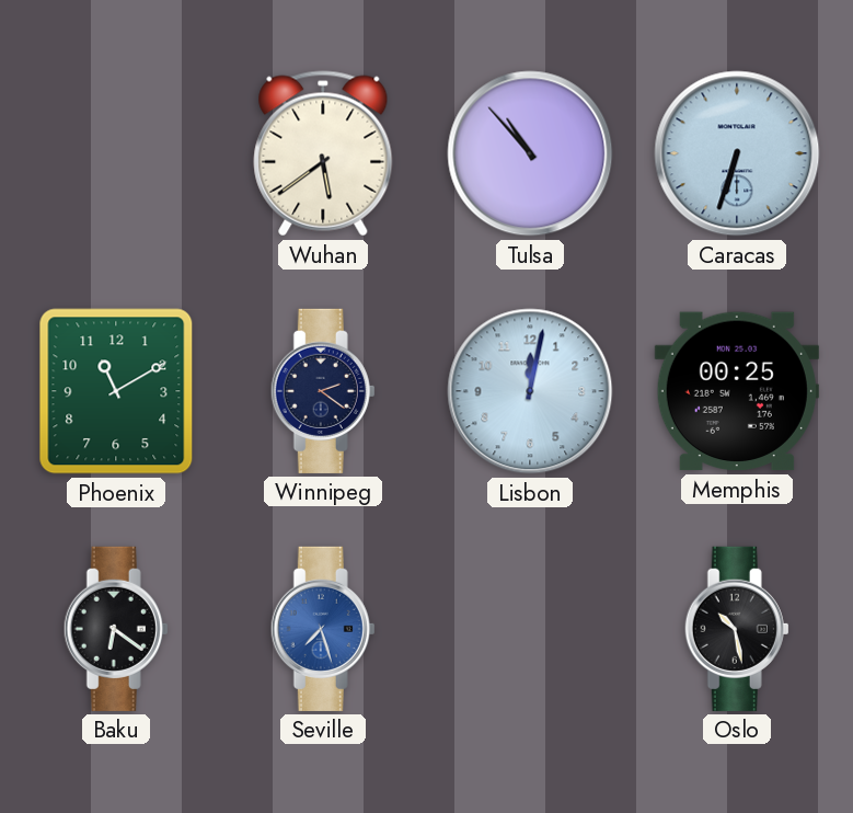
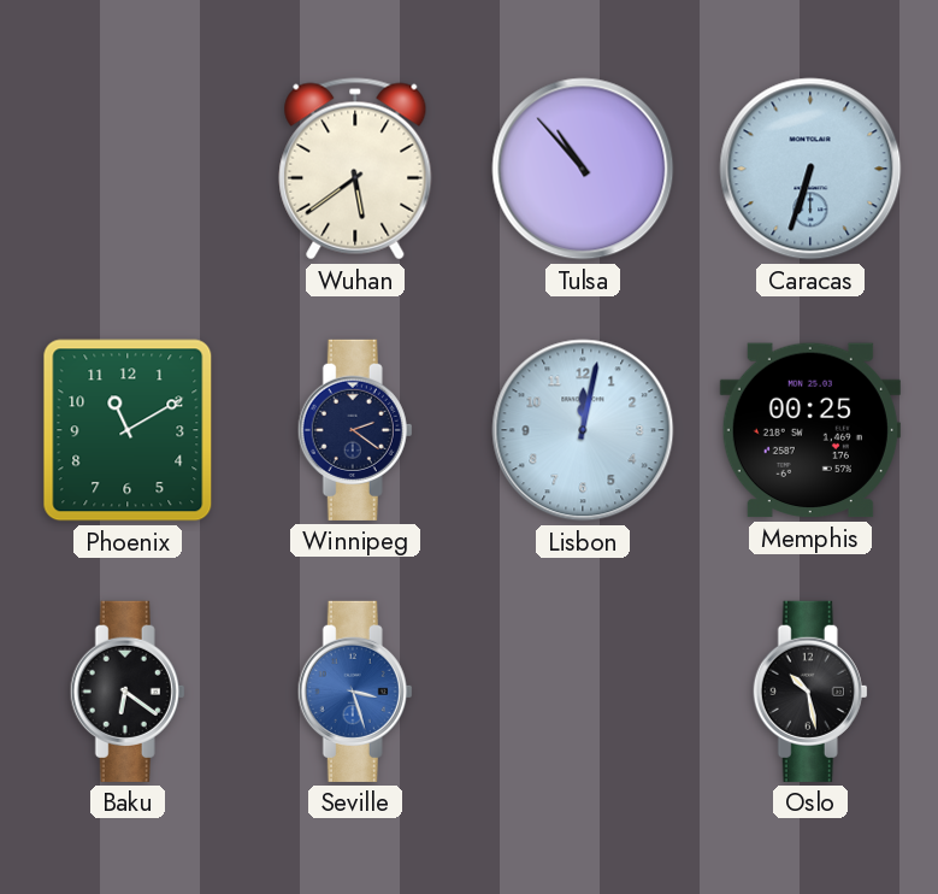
Seville: 7:27 -> 3:27
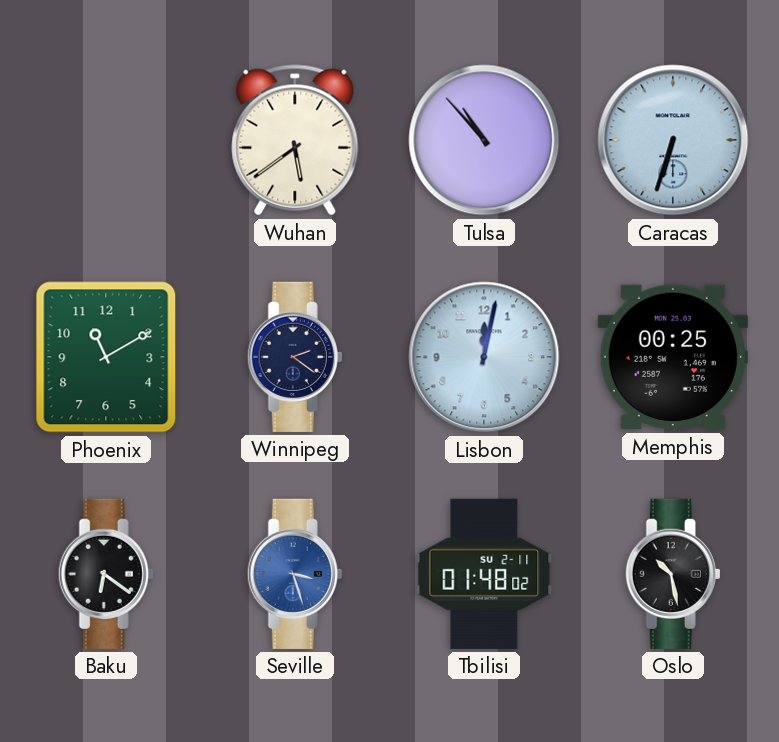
Tbilisi: none -> 01:48
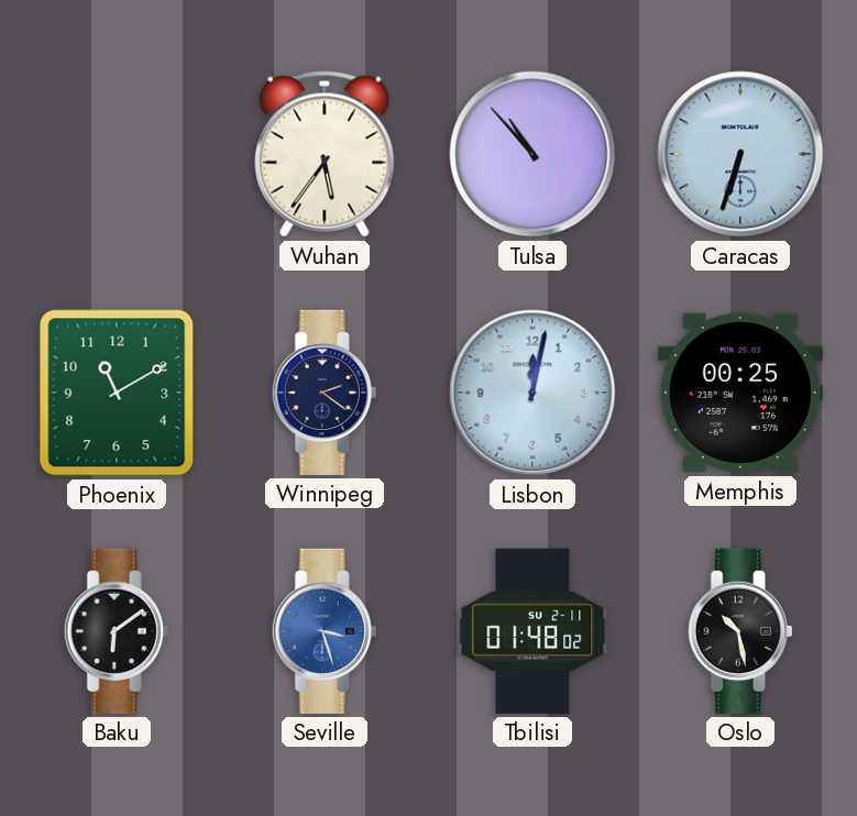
Wuhan: 5:39 -> 5:36
Baku: 6:21 -> 6:09
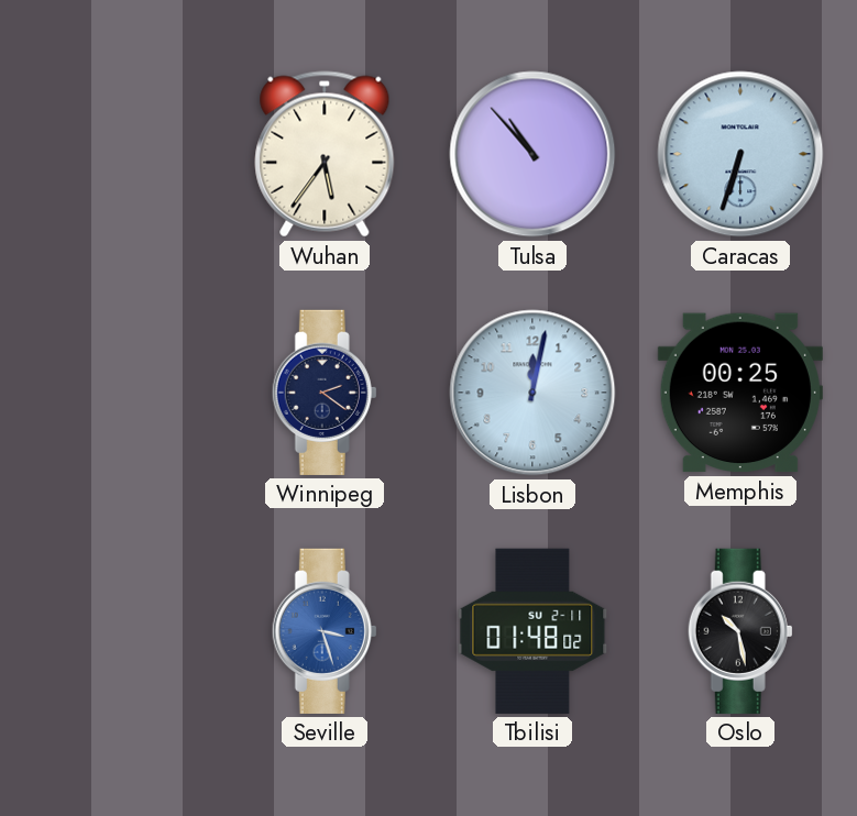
Phoenix: 11:10 -> none
Baku: 6:09 -> none
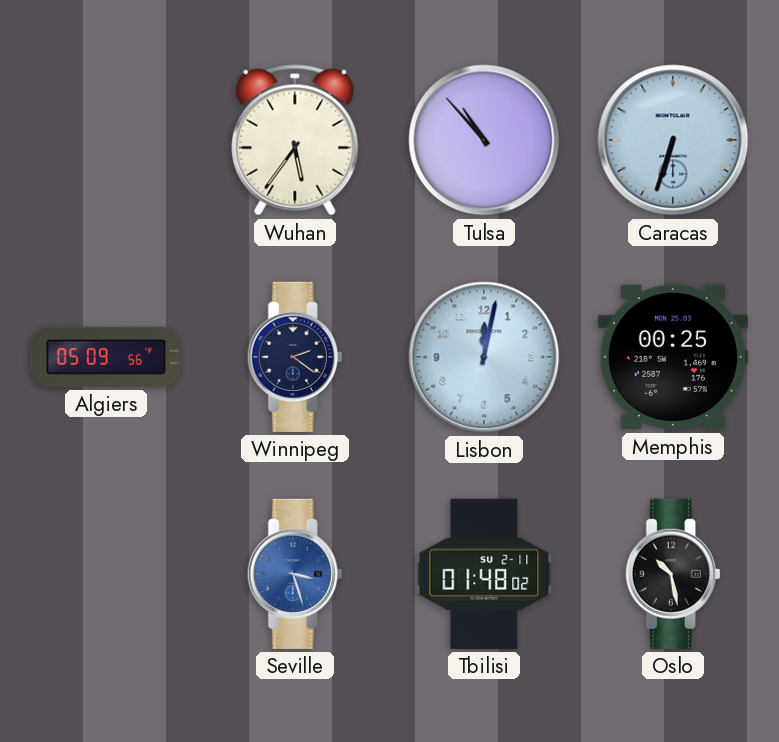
Algiers: none -> 05:09
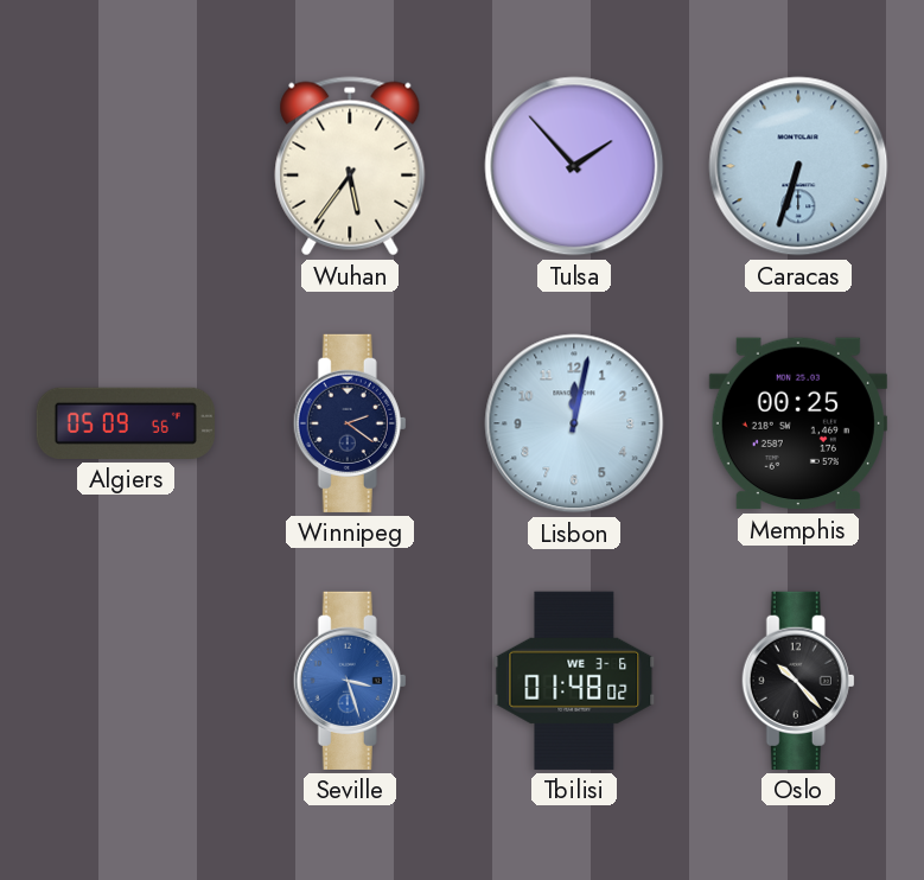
Tulsa: 10:53 -> 1:53
Tbilisi date: SU 2-11 -> WE 3-6
Oslo: 10:28 -> 10:23
